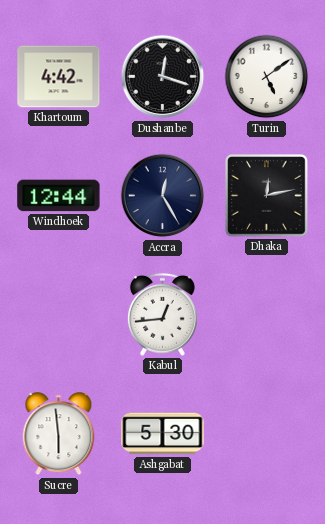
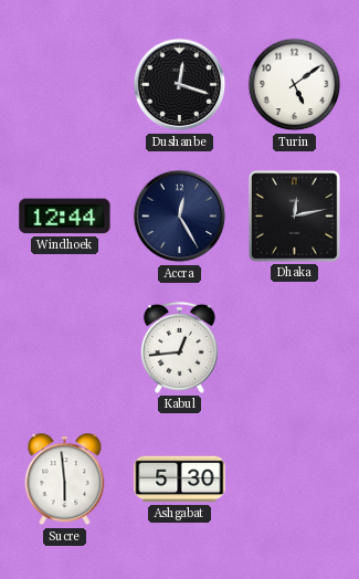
Khartoum: 4:42 -> none
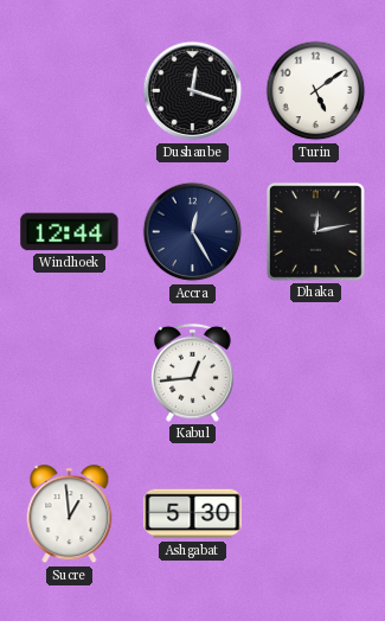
Sucre: 5:59 -> 12:59
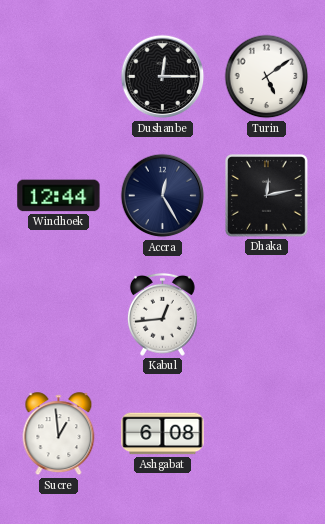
Dushanbe: 12:18 -> 12:15
Ashgabat: 5:30 -> 6:08
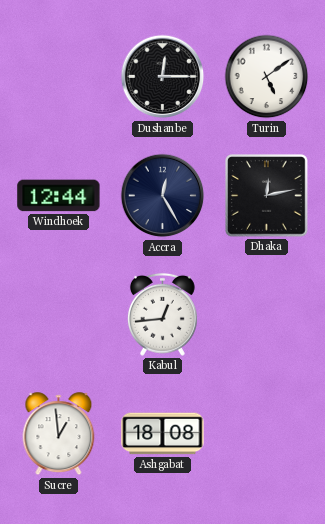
Ashgabat: 6:08 -> 18:08
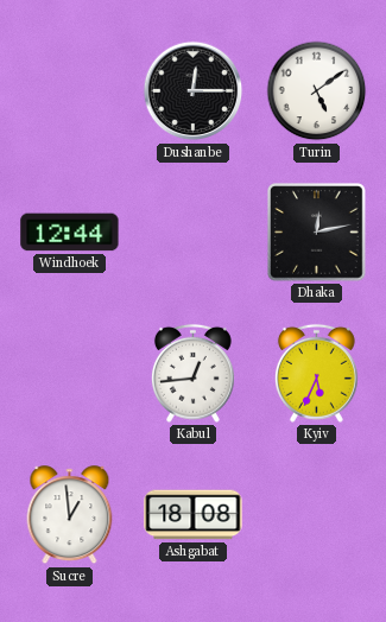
Accra: 12:25 -> none
Kyiv: none -> 5:34
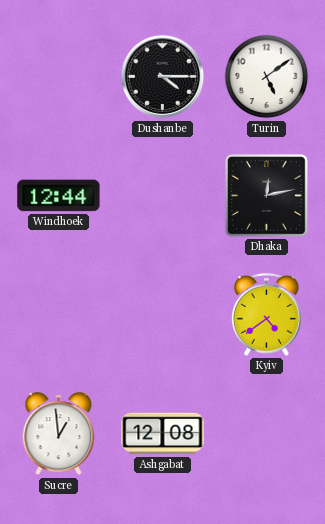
Dushanbe: 12:15 -> 4:15
Kabul: 12:44 -> none
Kyiv: 5:34 -> 4:39
Ashgabat: 18:08 -> 12:08
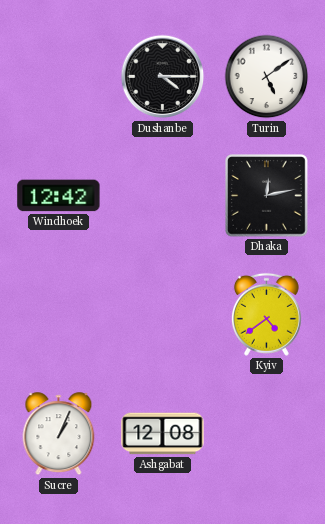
Windhoek: 12:44 -> 12:42
Sucre: 12:59 -> 1:04
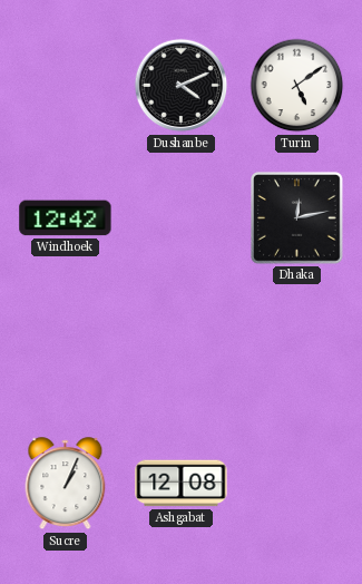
Dushanbe: 4:15 -> 4:11
Kyiv: 4:39 -> none
